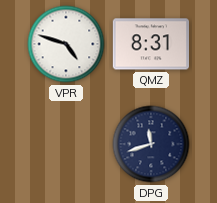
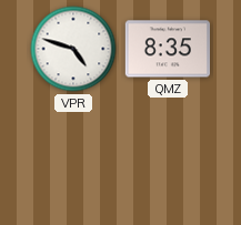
QMZ: 8:31 -> 8:35
DPG: 11:42 -> none
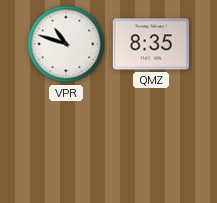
VPR: 4:48 -> 10:48
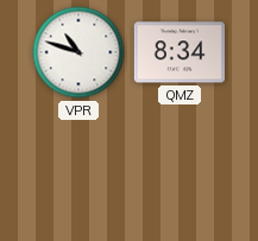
QMZ: 8:35 -> 8:34
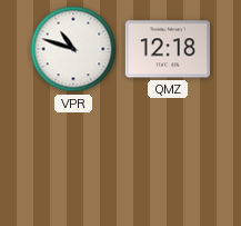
QMZ: 8:34 -> 12:18
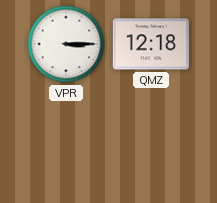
VPR: 10:48 -> 3:15
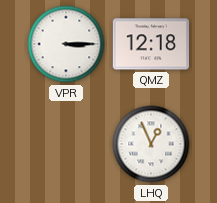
LHQ: none -> 12:56
